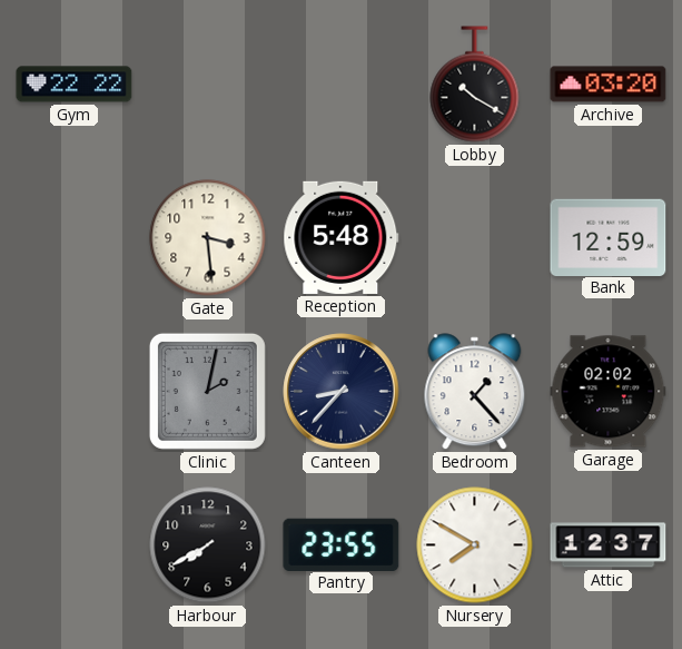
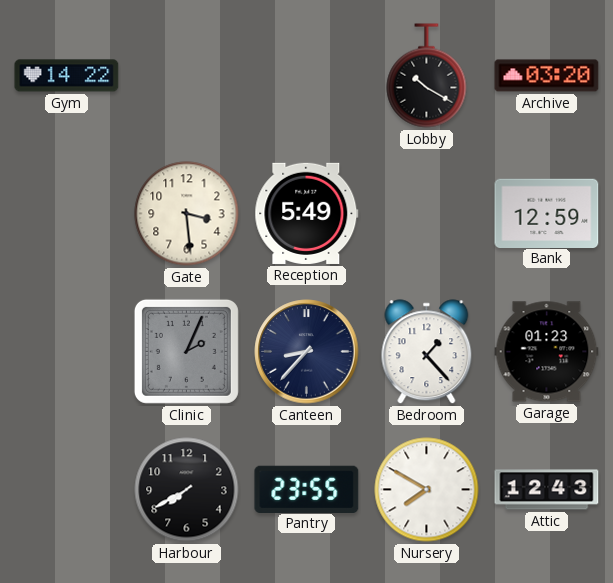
Gym: 22:22 -> 14:22
Reception: 5:48 -> 5:49
Clinic: 2:02 -> 2:04
Garage: 02:02 -> 01:23
Attic: 12:37 -> 12:43
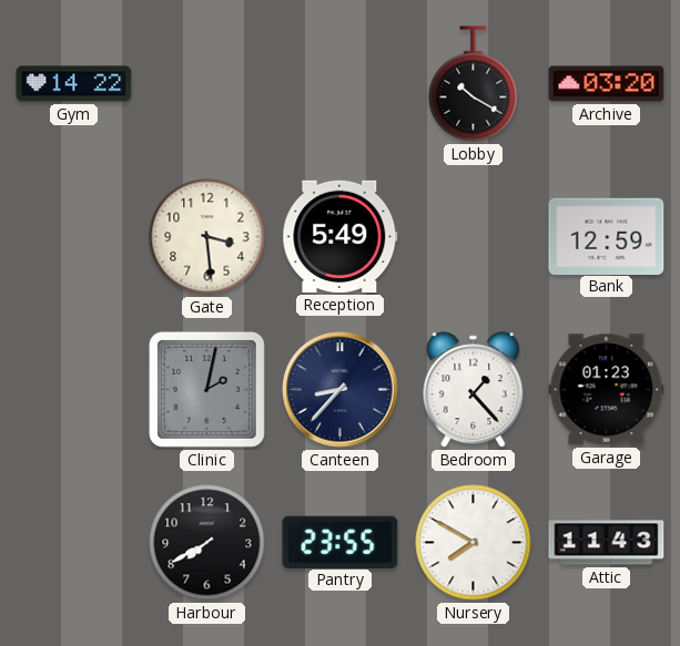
Clinic: 2:04 -> 2:02
Attic: 12:43 -> 11:43
